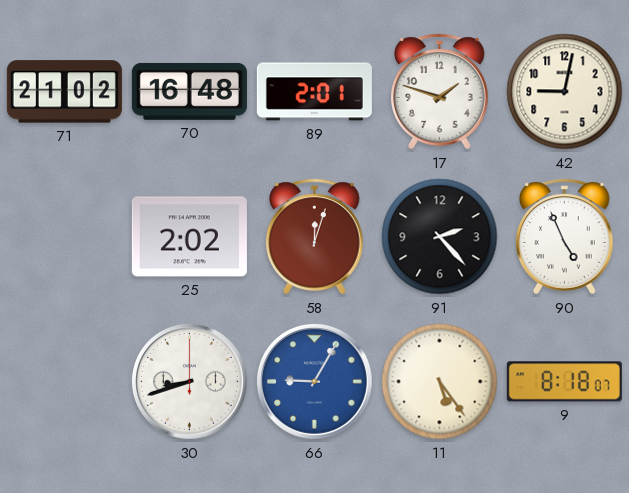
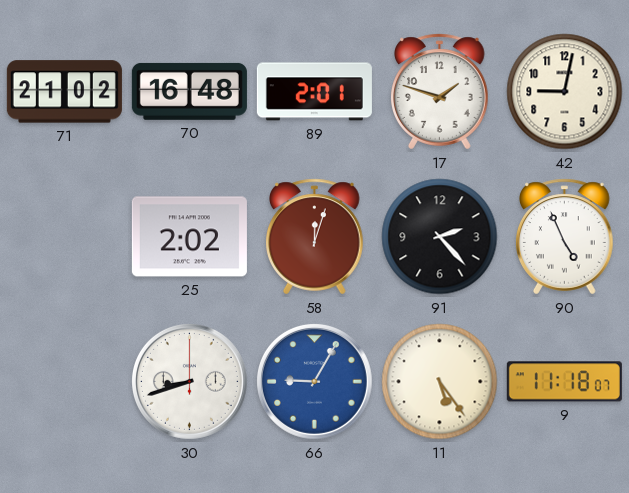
9: 8:18 -> 11:18
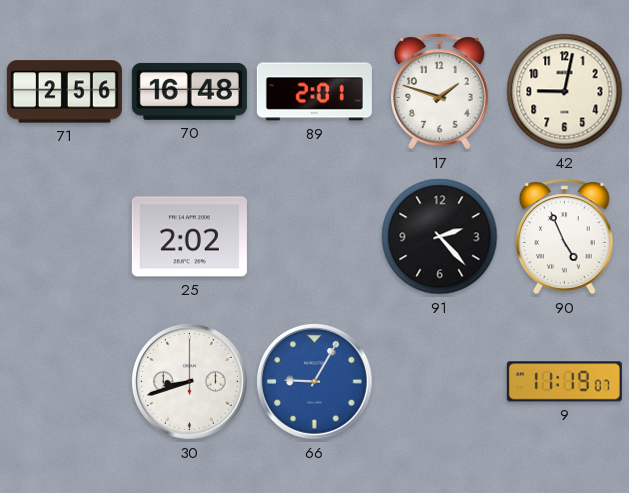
71: 21:02 -> 2:56
58: 12:03 -> none
11: 5:24 -> none
9: 11:18 -> 11:19
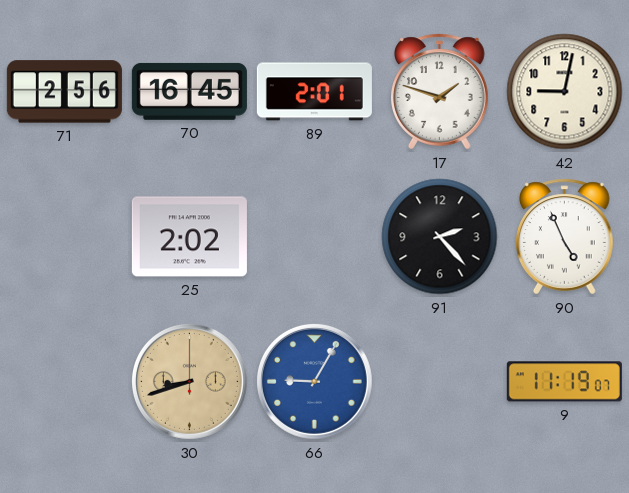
70: 16:48 -> 16:45
30 dial: white -> champagne
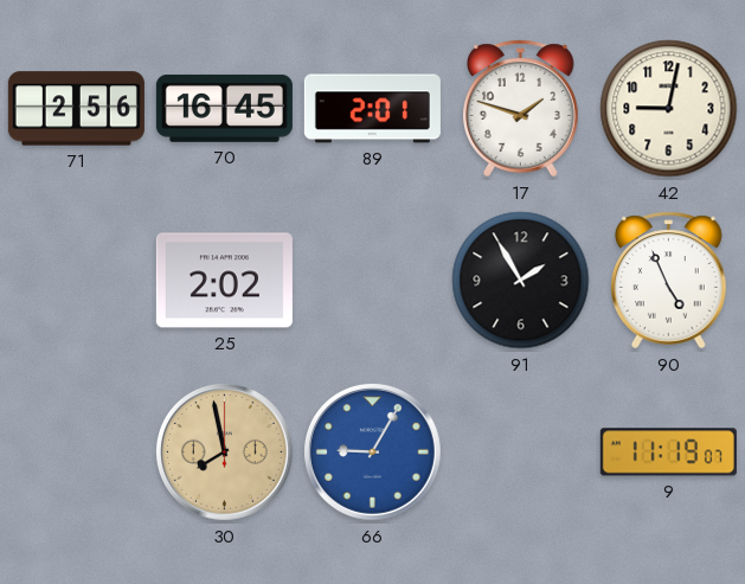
91: 2:23 -> 1:55
30: 8:42 -> 7:58
